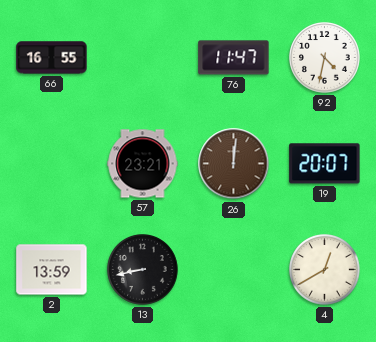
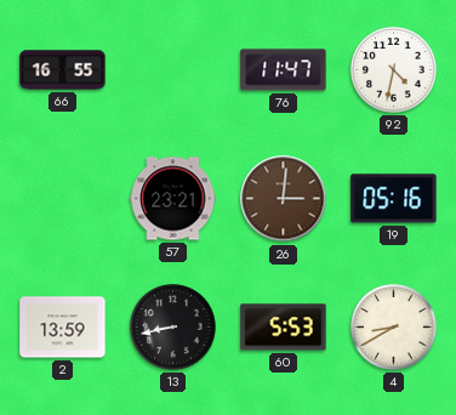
26: 12:01 -> 3:01
19: 20:07 -> 05:16
60: none -> 5:53
4: 12:40 -> 8:40
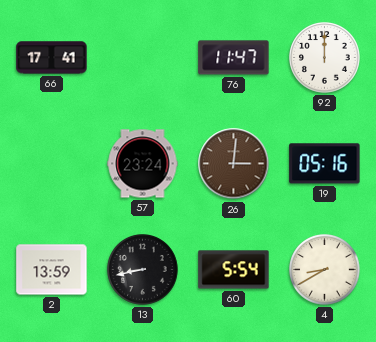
66: 16:55 -> 17:41
92: 4:32 -> 12:00
57: 23:21 -> 23:24
60: 5:53 -> 5:54
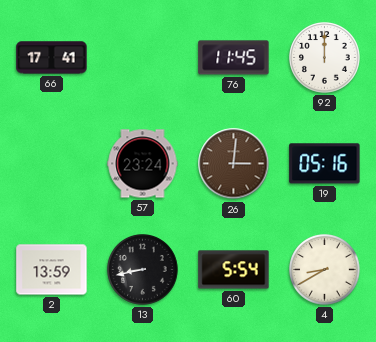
76: 11:47 -> 11:45
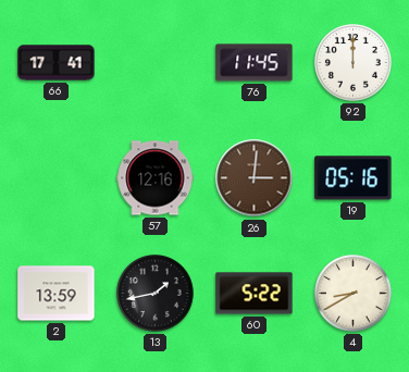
57: 23:24 -> 12:16
13: 8:43 -> 1:43
60: 5:54 -> 5:22
